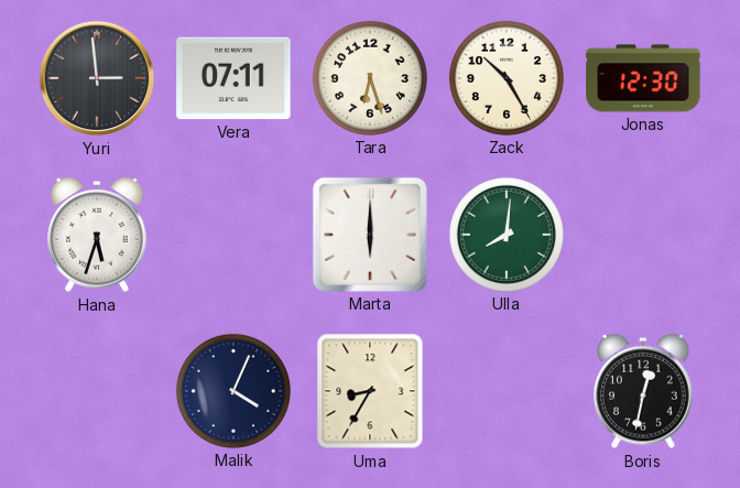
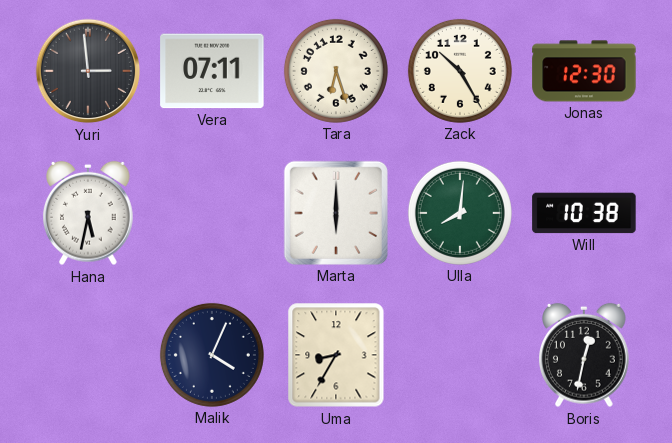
Hana: 5:33 -> 5:32
Will: none -> 10:38
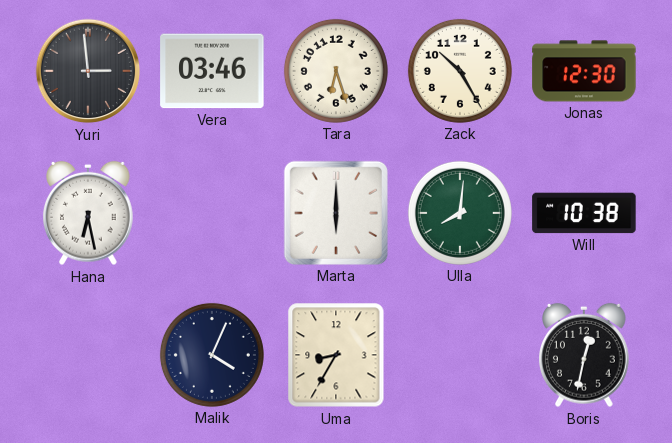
Vera: 07:11 -> 03:46
Hana: 5:32 -> 6:28
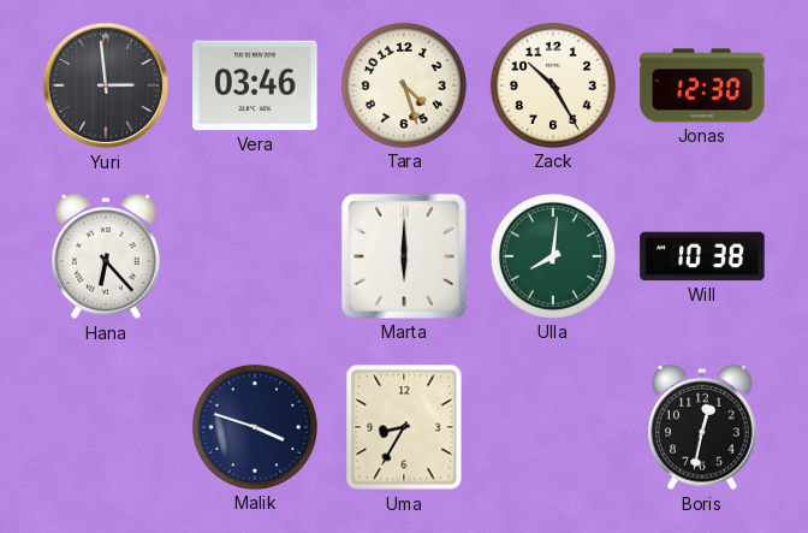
Tara: 6:27 -> 4:27
Hana: 6:28 -> 6:23
Malik: 4:04 -> 3:48
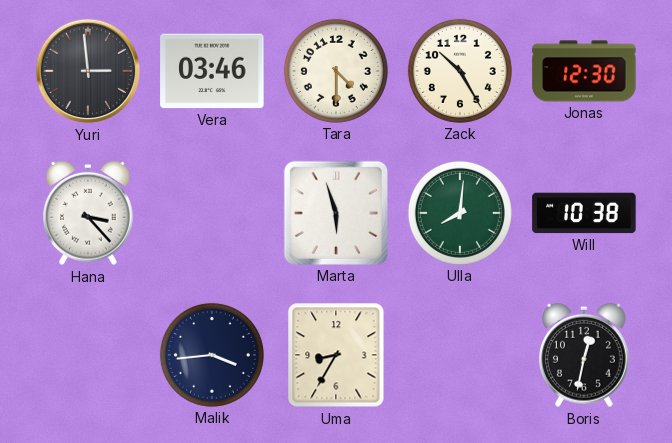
Tara: 4:27 -> 4:30
Hana: 6:23 -> 3:23
Marta: 6:00 -> 5:57
Malik: 3:48 -> 3:44
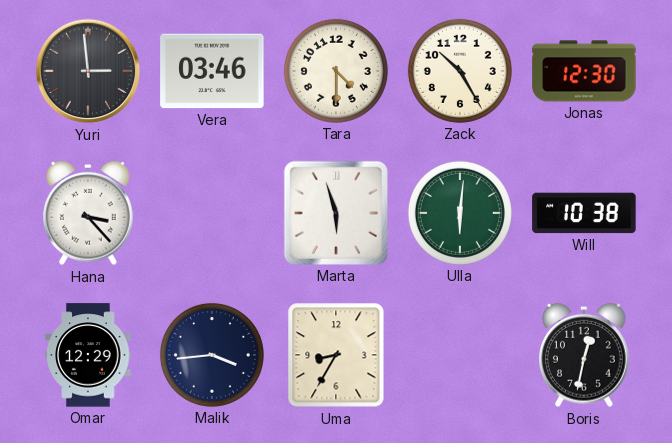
Ulla: 8:01 -> 6:01
Omar: none -> 12:29
